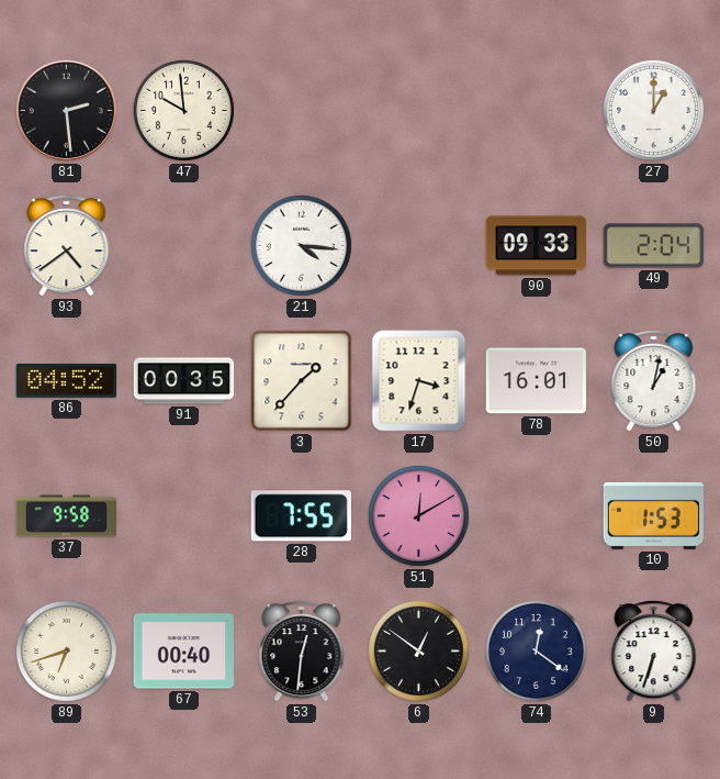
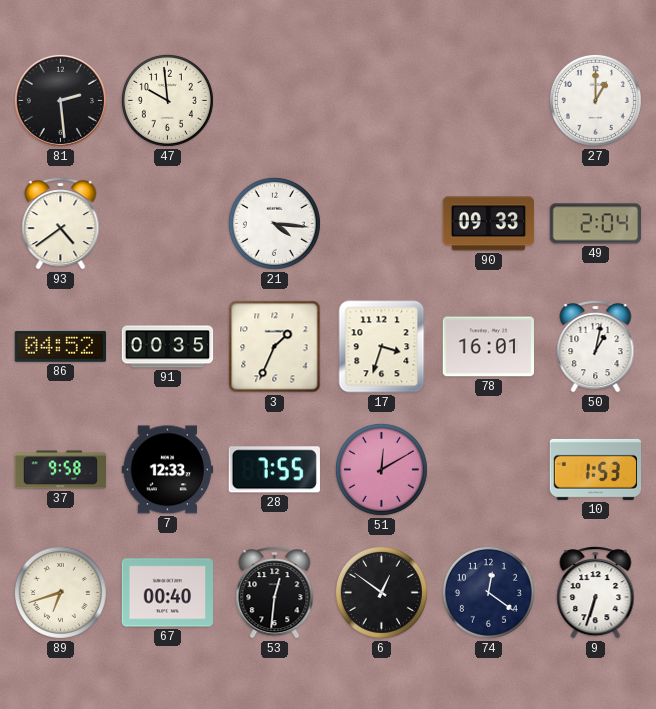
3: 1:37 -> 1:34
7: none -> 12:33
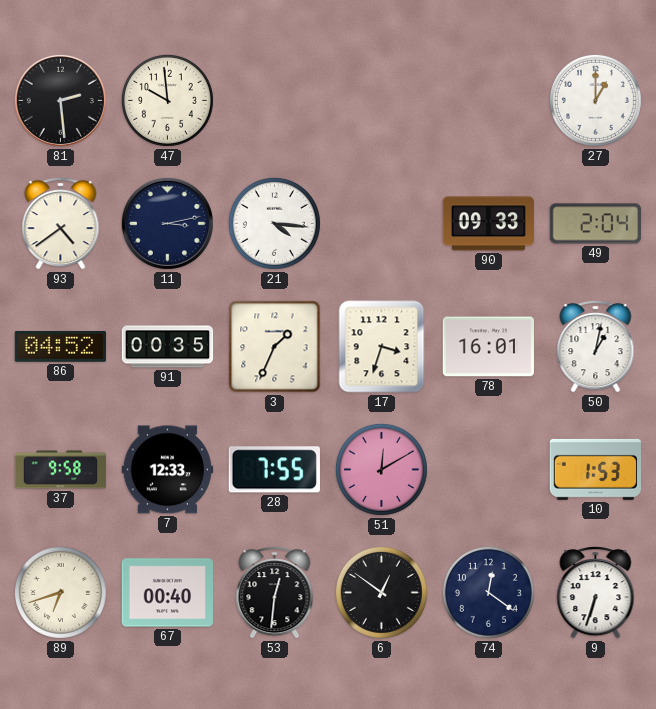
11: none -> 3:13
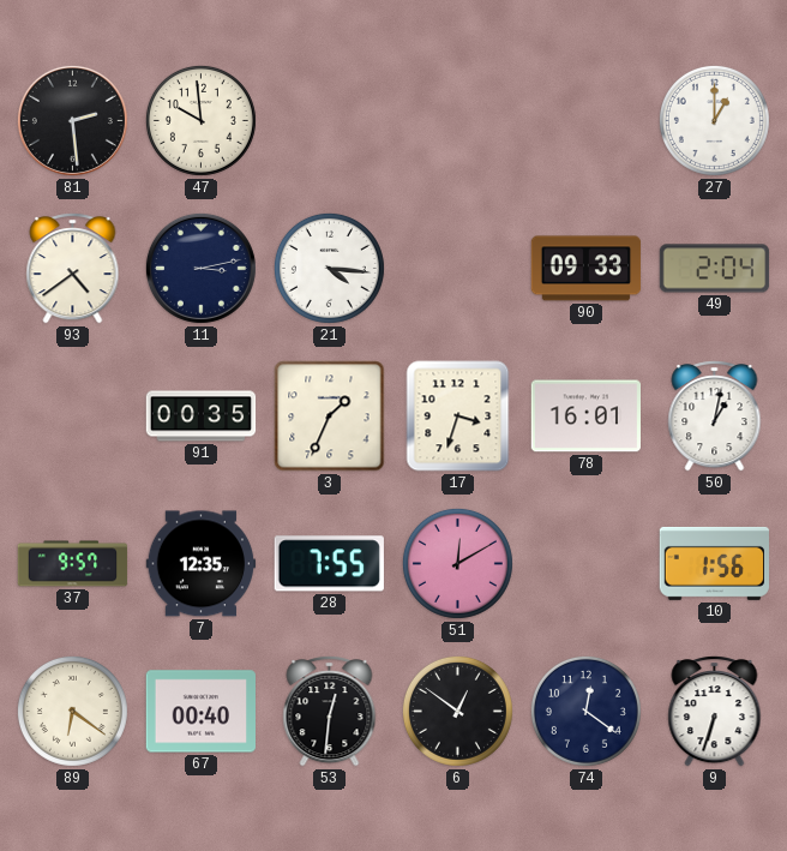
86: 04:52 -> none
37: 9:58 -> 9:57
7: 12:33 -> 12:35
10: 1:53 -> 1:56
89: 6:42 -> 6:21
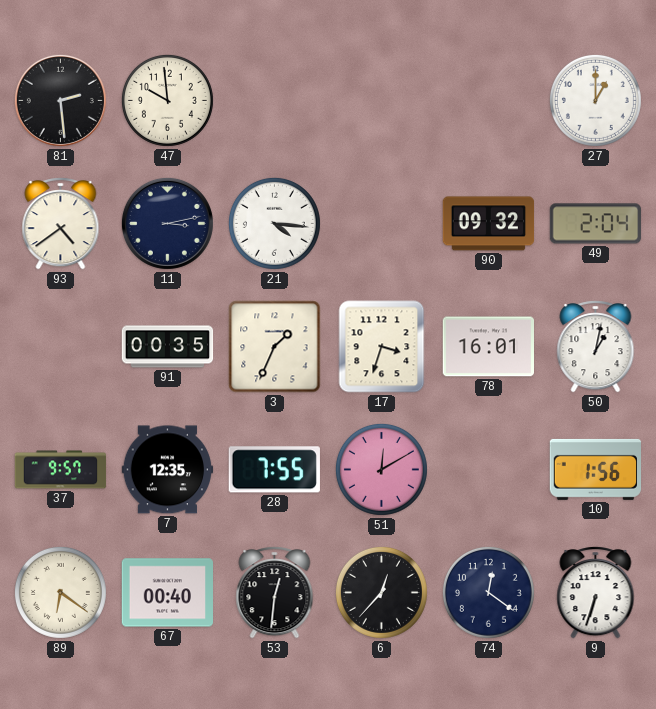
90: 09:33 -> 09:32
6: 12:51 -> 12:37
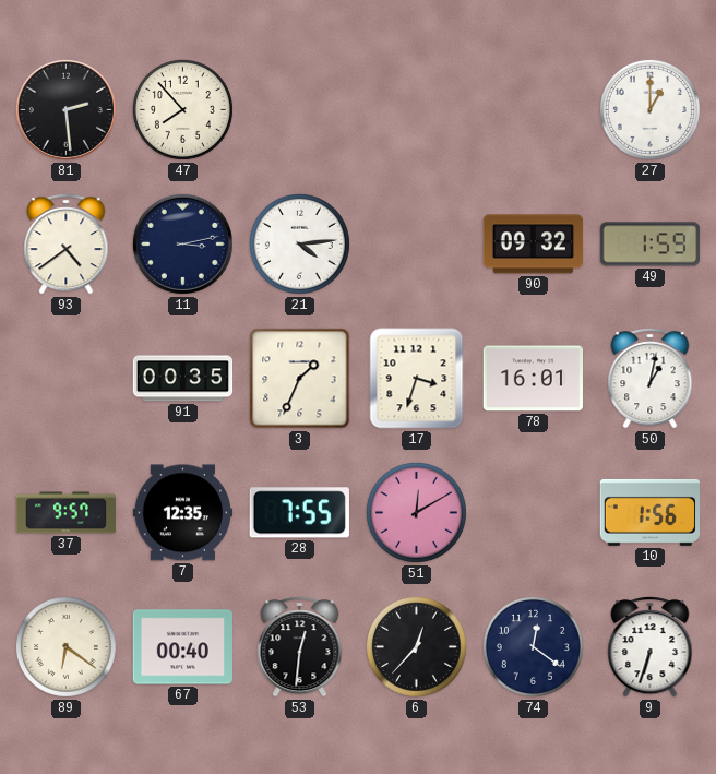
47: 9:59 -> 7:53
21: 4:16 -> 4:14
49: 2:04 -> 1:59
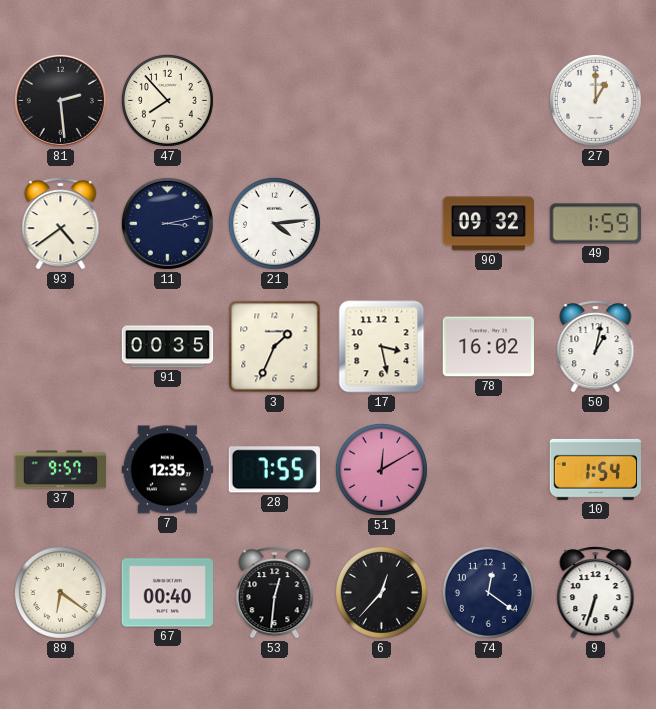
17: 3:33 -> 3:28
78: 16:01 -> 16:02
10: 1:56 -> 1:54
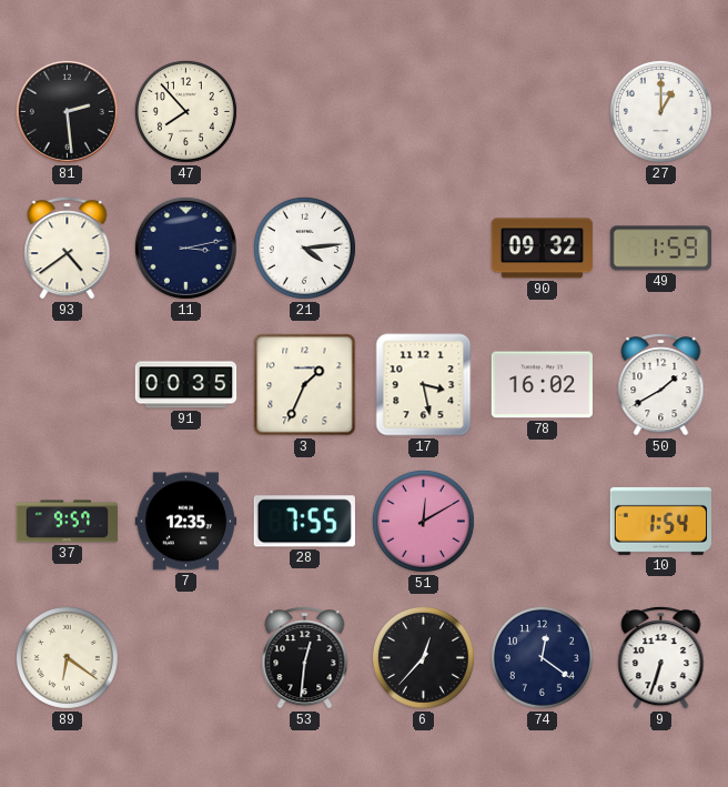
50: 1:02 -> 1:40
67: 00:40 -> none
